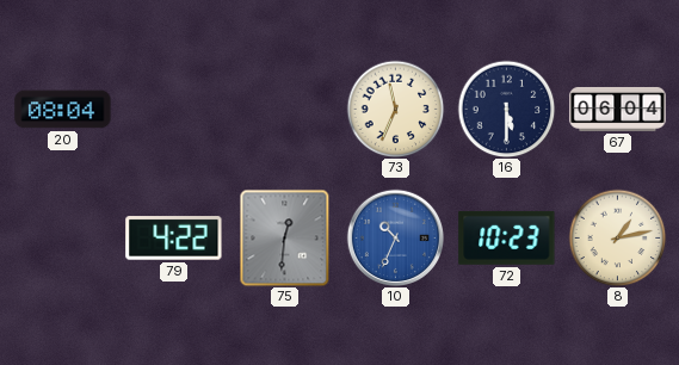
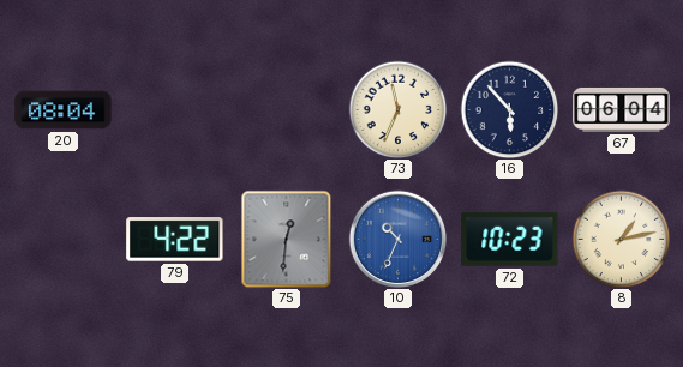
16: 5:30 -> 5:53
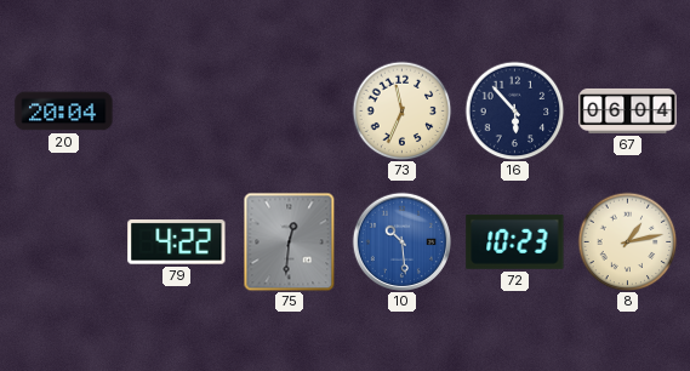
20: 08:04 -> 20:04
10: 10:34 -> 10:29
